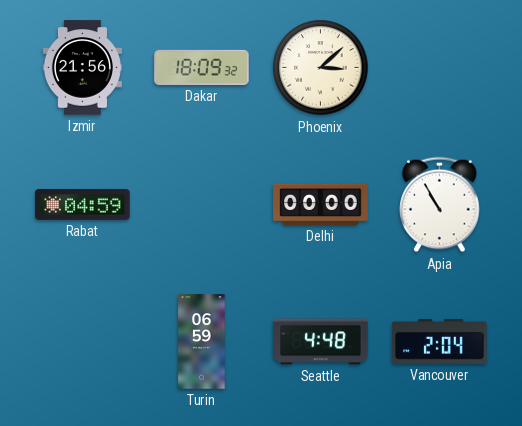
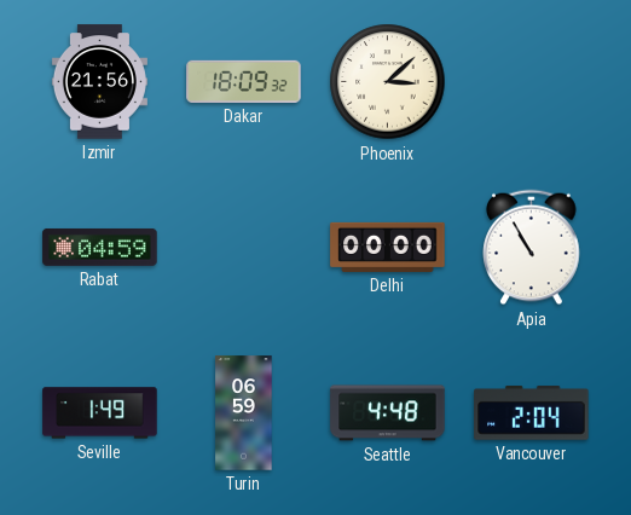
Seville: none -> 1:49
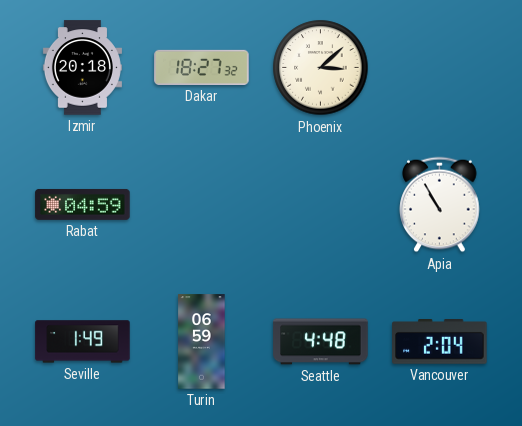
Izmir: 21:56 -> 20:18
Dakar: 18:09 -> 18:27
Delhi: 00:00 -> none
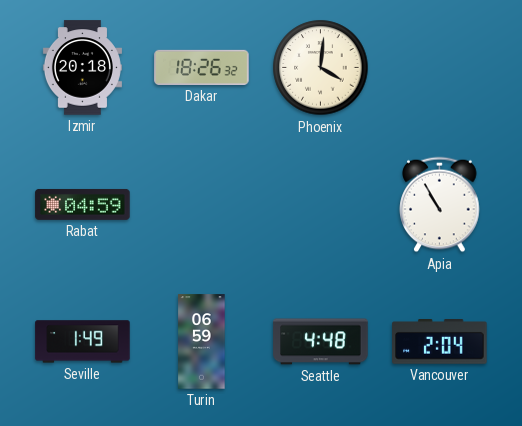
Dakar: 18:27 -> 18:26
Phoenix: 3:08 -> 4:01
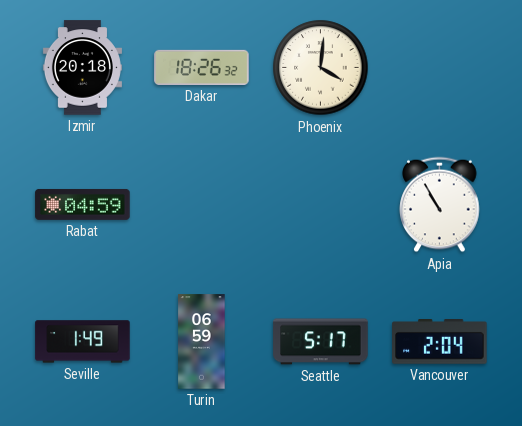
Seattle: 4:48 -> 5:17
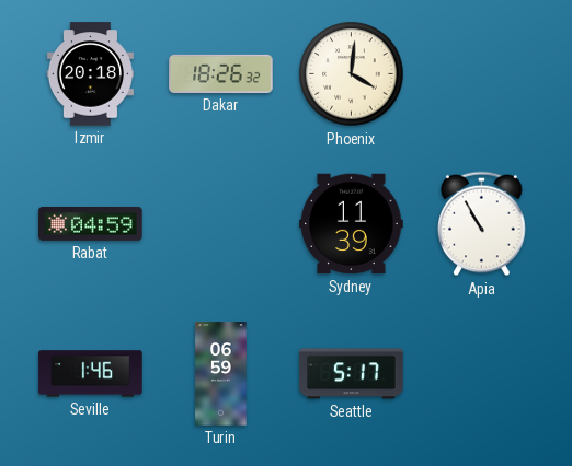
Sydney: none -> 11:39
Seville: 1:49 -> 1:46
Vancouver: 2:04 -> none
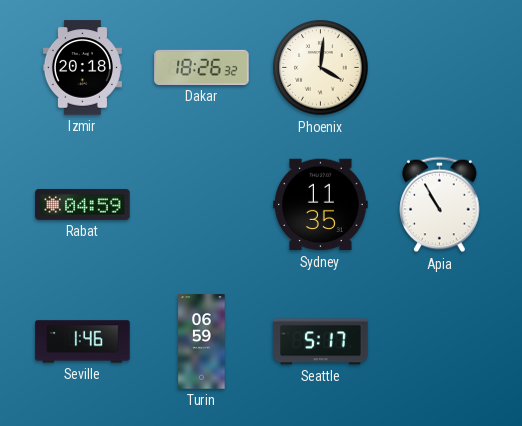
Sydney: 11:39 -> 11:35
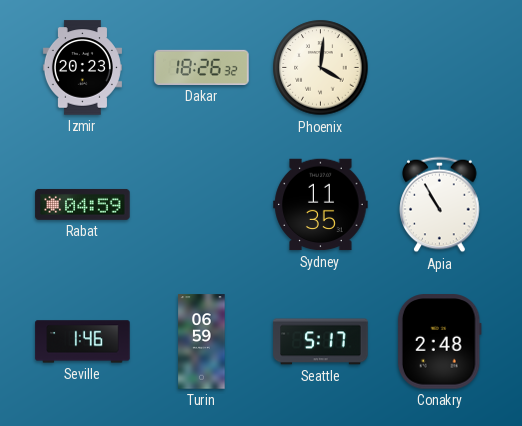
Izmir: 20:18 -> 20:23
Conakry: none -> 2:48
